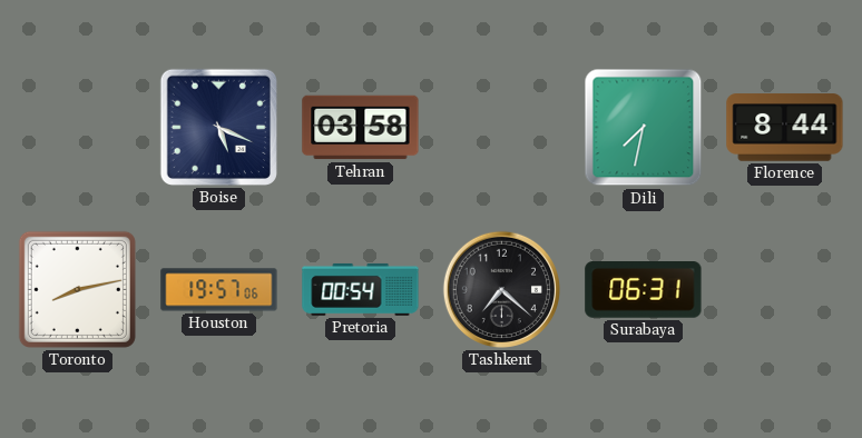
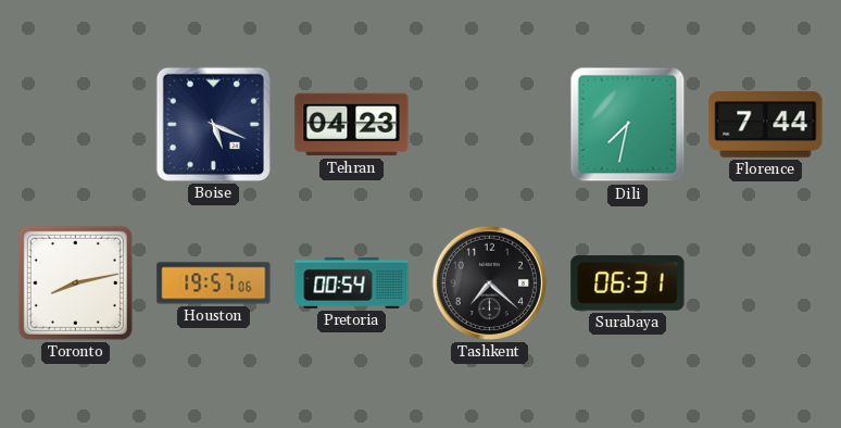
Tehran: 03:58 -> 04:23
Florence: 8:44 -> 7:44
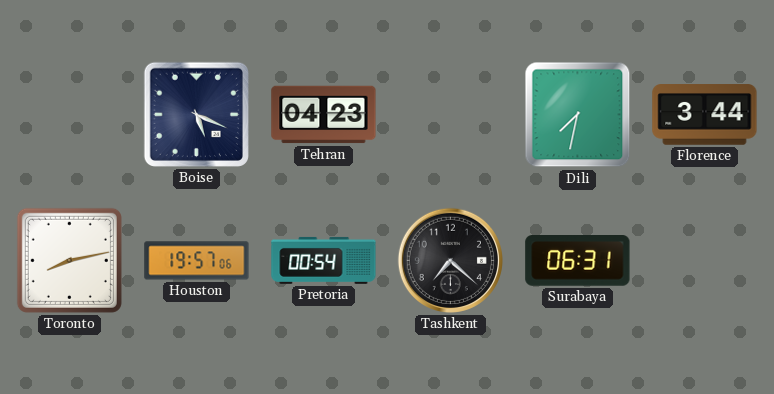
Florence: 7:44 -> 3:44
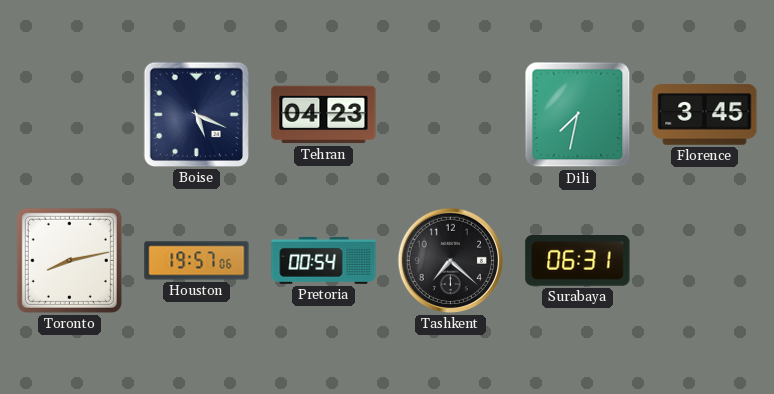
Florence: 3:44 -> 3:45
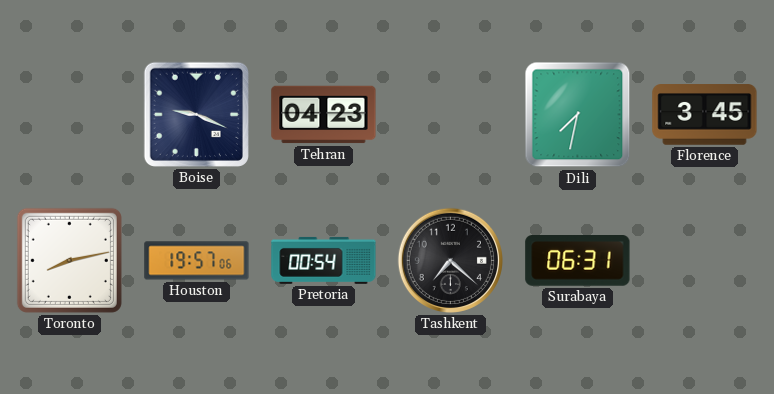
Boise: 5:19 -> 9:19
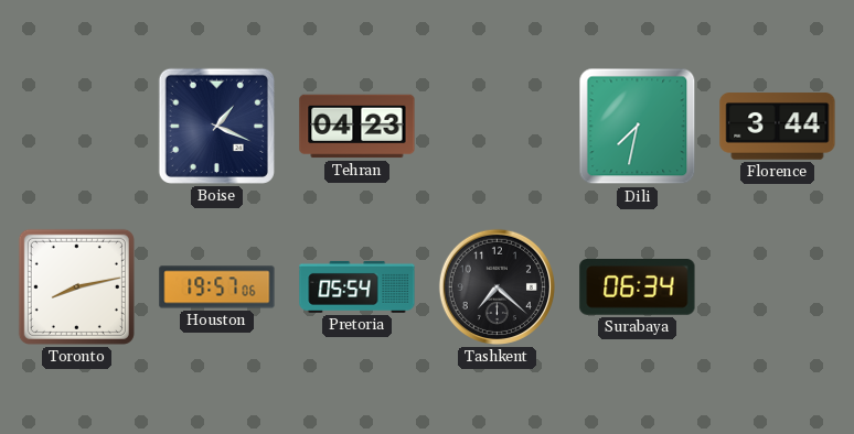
Boise: 9:19 -> 1:19
Florence: 3:45 -> 3:44
Pretoria: 00:54 -> 05:54
Surabaya: 06:31 -> 06:34
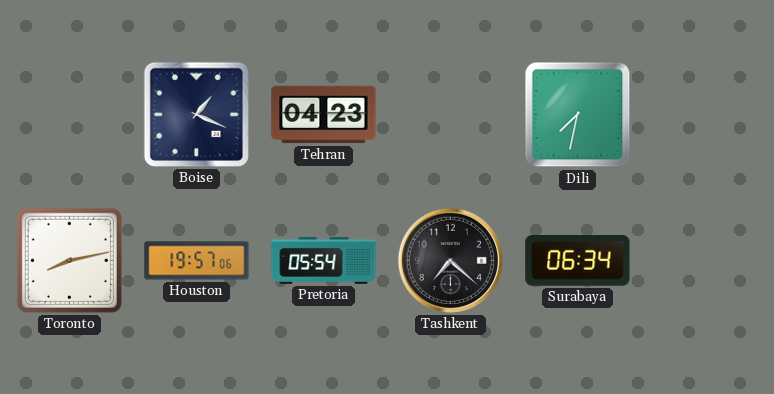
Florence: 3:44 -> none
